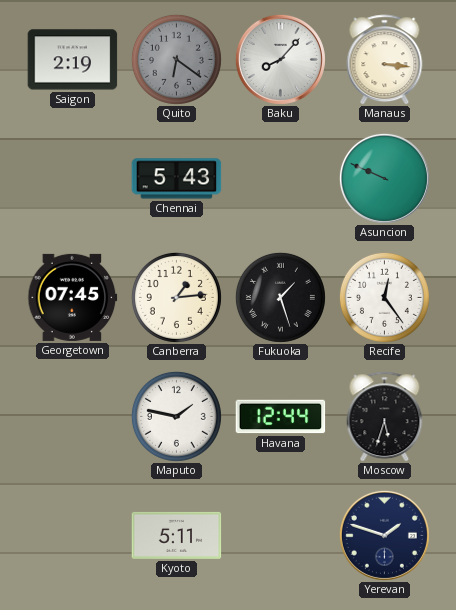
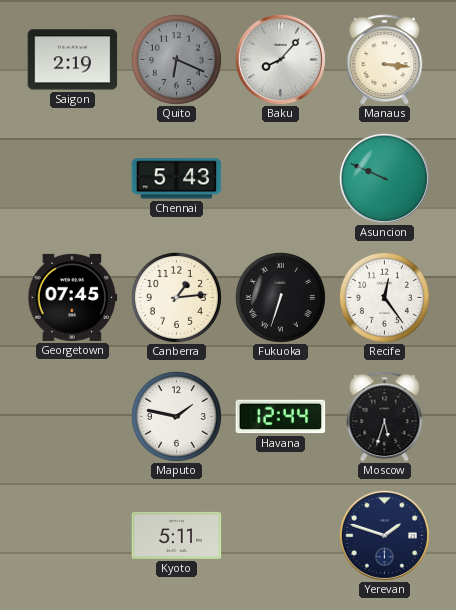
Quito: 6:21 -> 6:19
Fukuoka: 1:27 -> 6:33
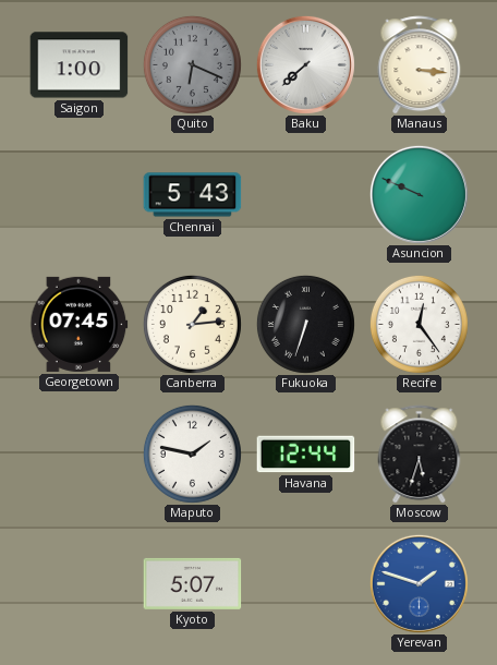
Saigon: 2:19 -> 1:00
Baku: 8:07 -> 7:38
Kyoto: 5:11 -> 5:07
Yerevan dial: navy -> blue
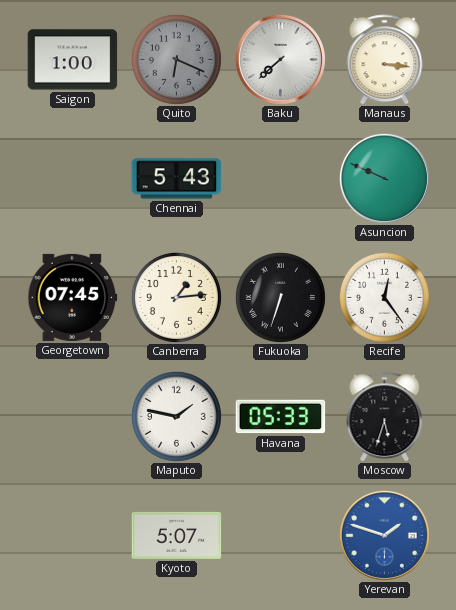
Havana: 12:44 -> 05:33
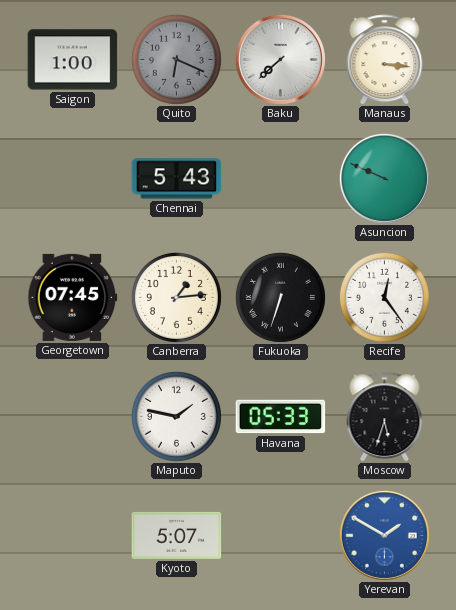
Yerevan: 1:48 -> 1:50
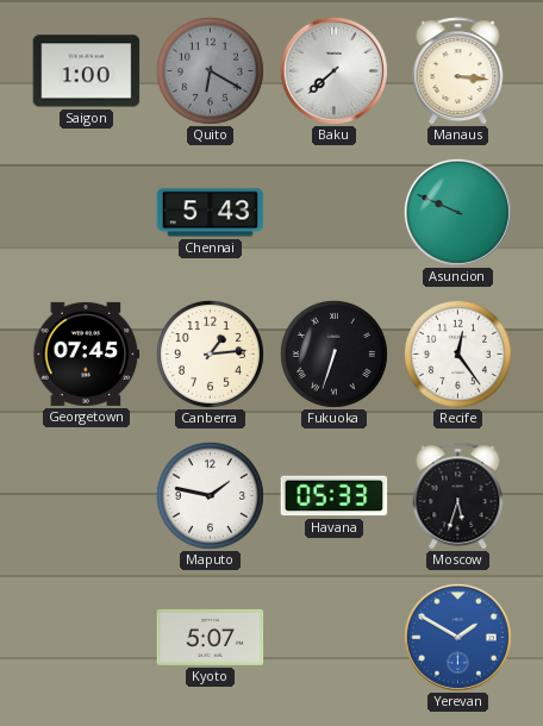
Quito: 6:19 -> 6:20
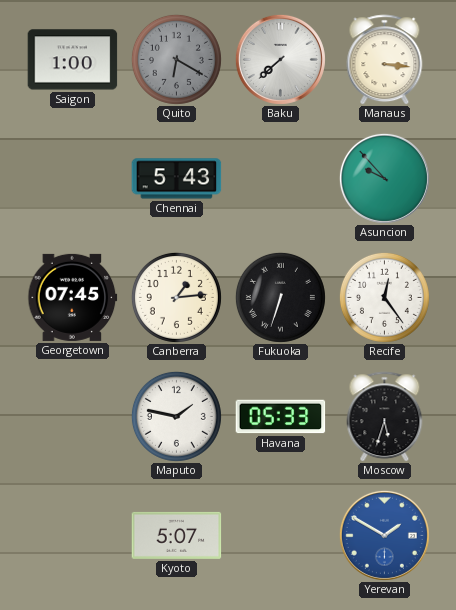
Asuncion: 9:49 -> 9:53
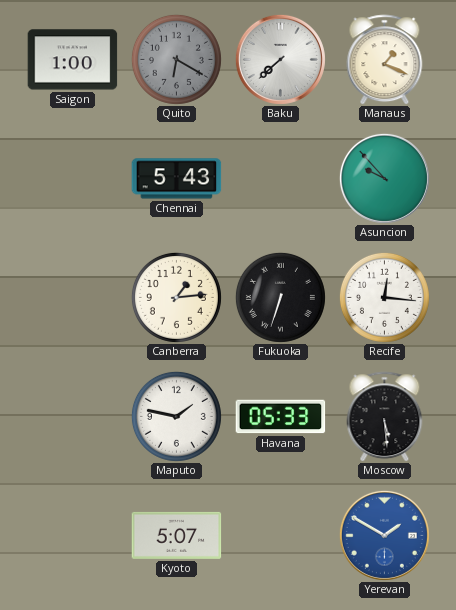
Manaus: 3:16 -> 1:19
Georgetown: 07:45 -> none
Recife: 12:24 -> 12:16
Moscow: 5:33 -> 5:29
